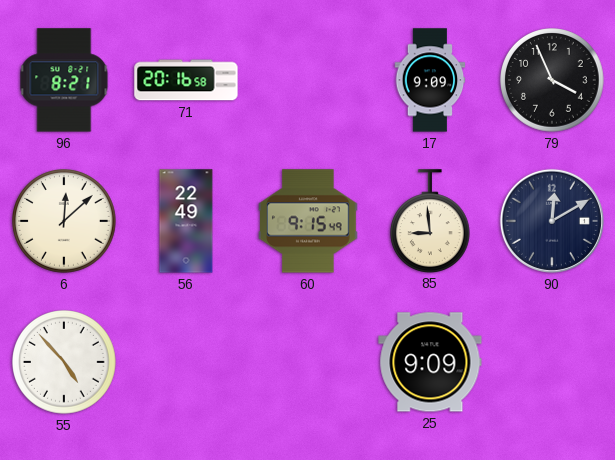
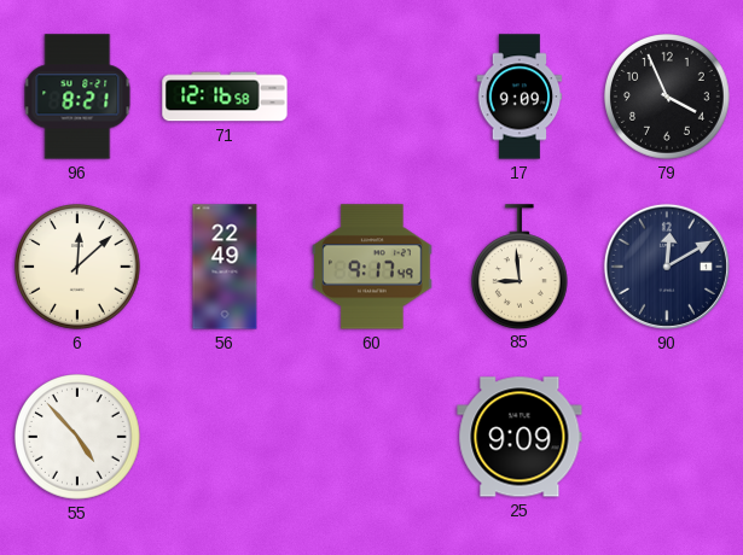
71: 20:16 -> 12:16
60: 9:15 -> 9:17
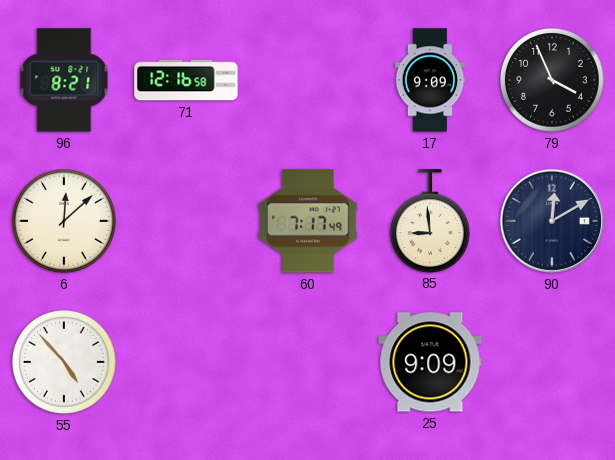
56: 22:49 -> none
60: 9:17 -> 7:17
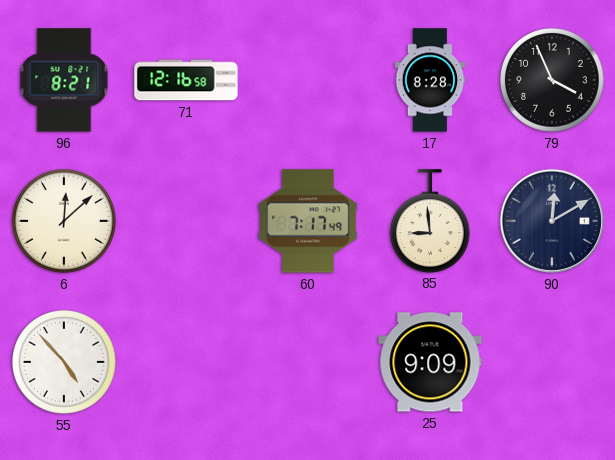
17: 9:09 -> 8:28
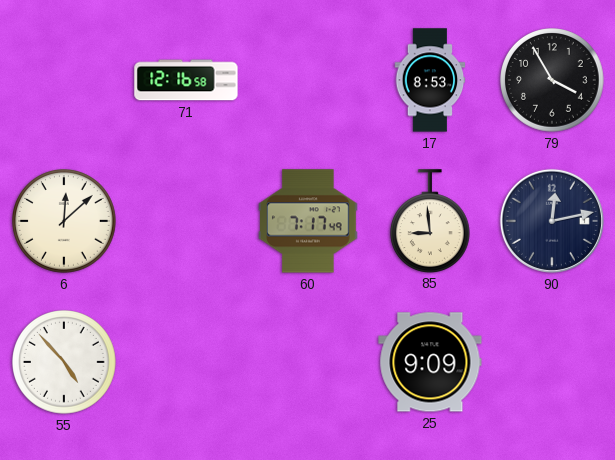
96: 8:21 -> none
17: 8:28 -> 8:53
79: 3:56 -> 3:55
90: 12:10 -> 12:13
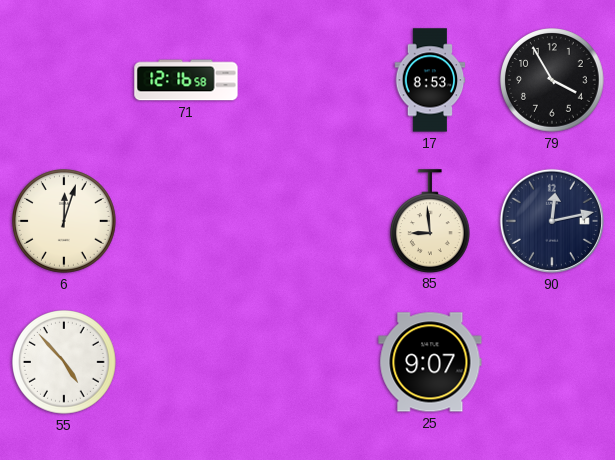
6: 12:08 -> 12:03
60: 7:17 -> none
25: 9:09 -> 9:07
